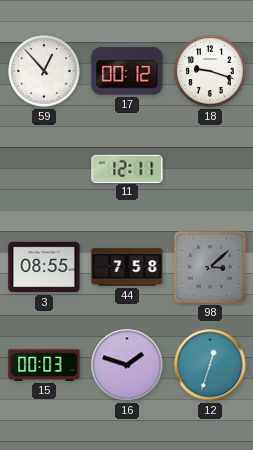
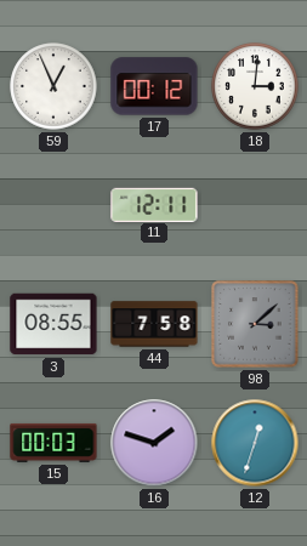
59: 12:53 -> 12:56
18: 9:18 -> 3:01
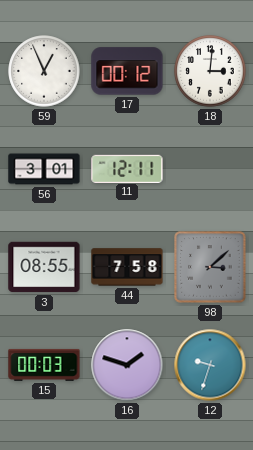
56: none -> 3:01
12: 12:33 -> 9:33
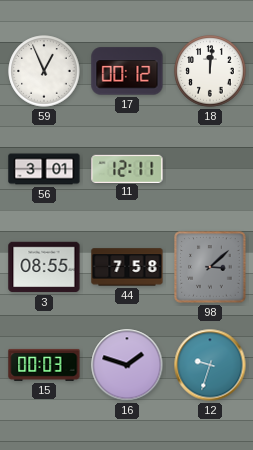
18: 3:01 -> 12:01
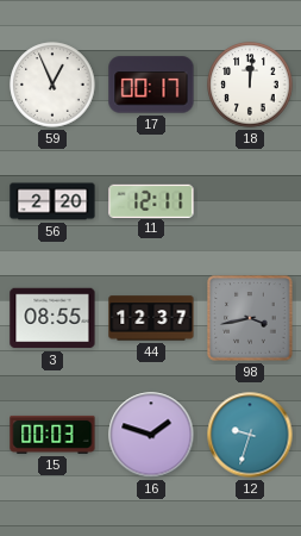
17: 00:12 -> 00:17
56: 3:01 -> 2:20
44: 7:58 -> 12:37
98: 3:08 -> 3:43
